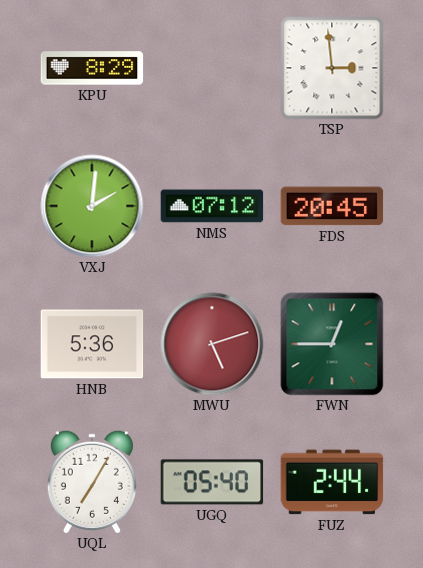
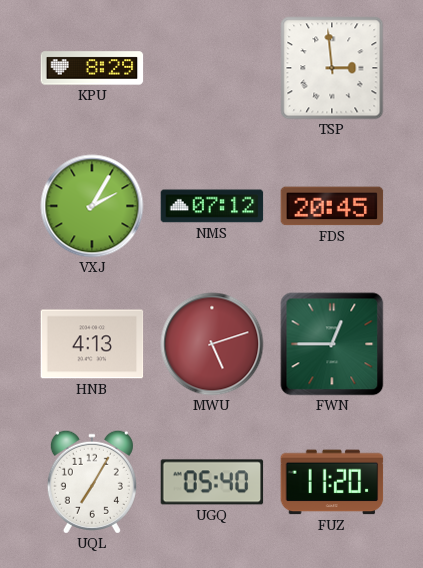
VXJ: 2:01 -> 2:05
HNB: 5:36 -> 4:13
FUZ: 2:44 -> 11:20
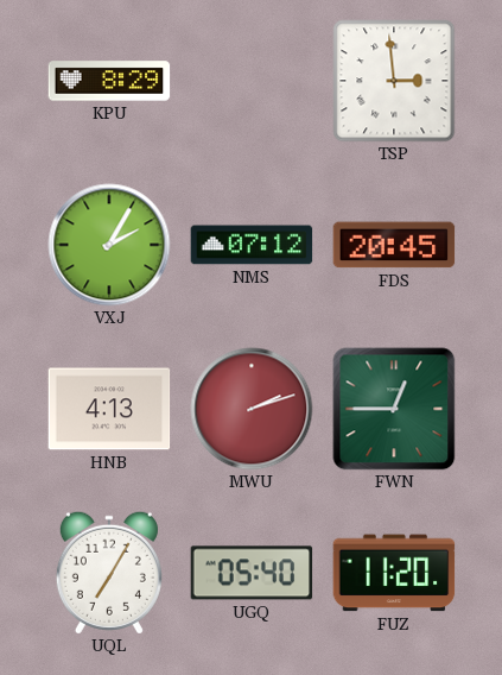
MWU: 5:12 -> 2:12
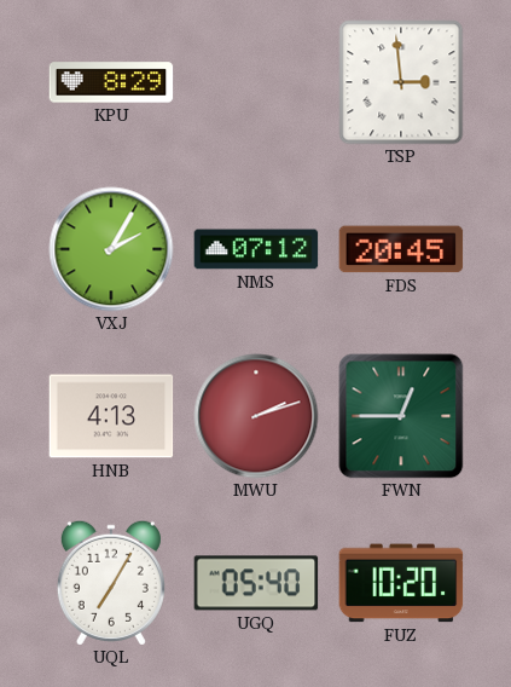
FUZ: 11:20 -> 10:20
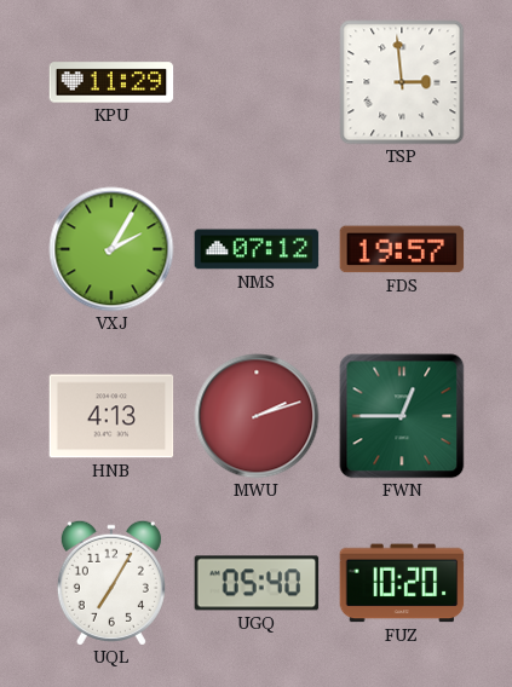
KPU: 8:29 -> 11:29
FDS: 20:45 -> 19:57
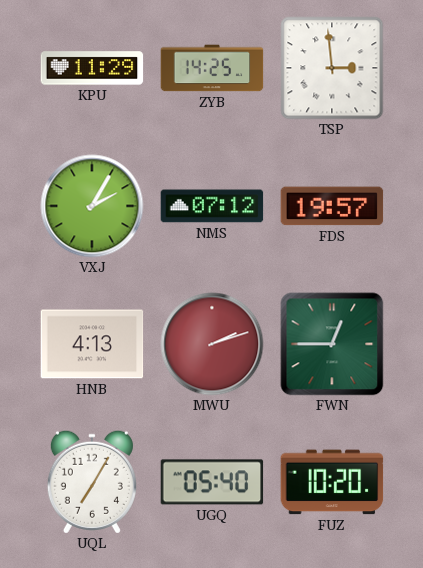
ZYB: none -> 14:25
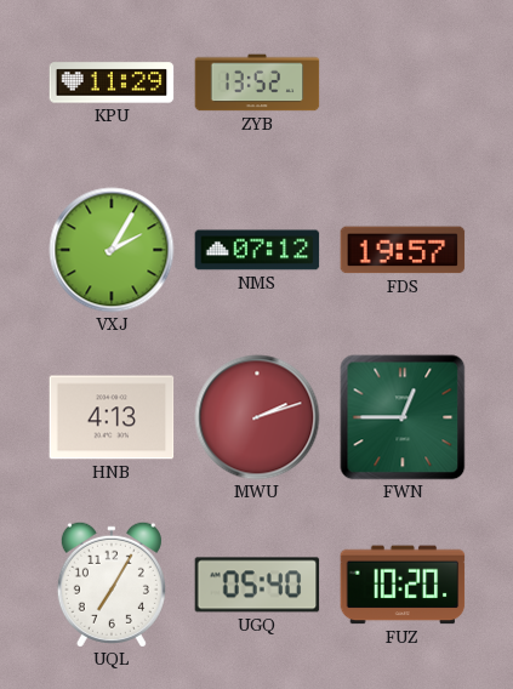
ZYB: 14:25 -> 13:52
TSP: 2:59 -> none
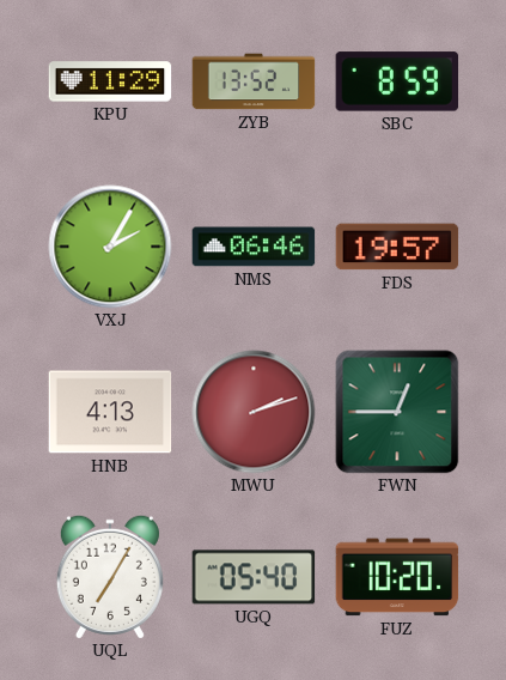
SBC: none -> 8:59
NMS: 07:12 -> 06:46
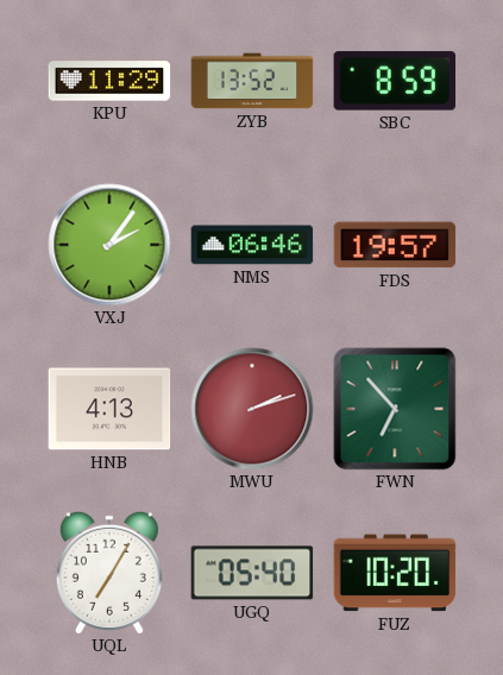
VXJ: 2:05 -> 2:06
FWN: 12:45 -> 6:53
